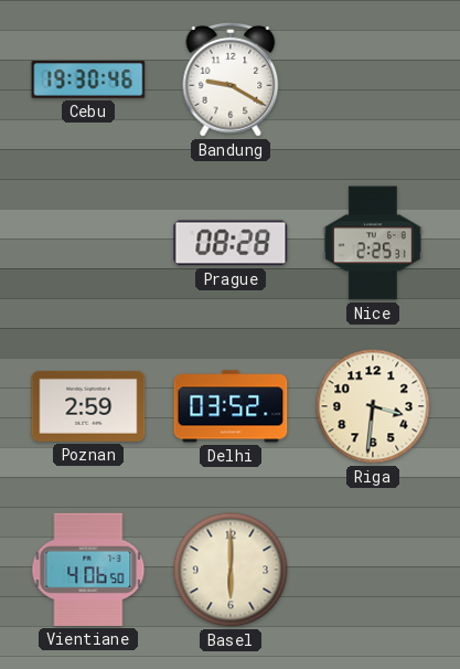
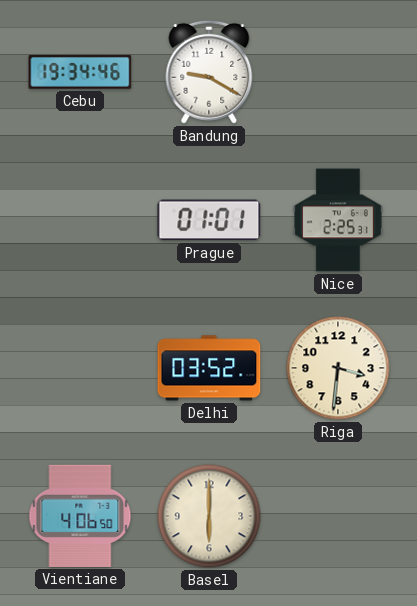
Cebu: 19:30 -> 19:34
Prague: 08:28 -> 01:01
Poznan: 2:59 -> none
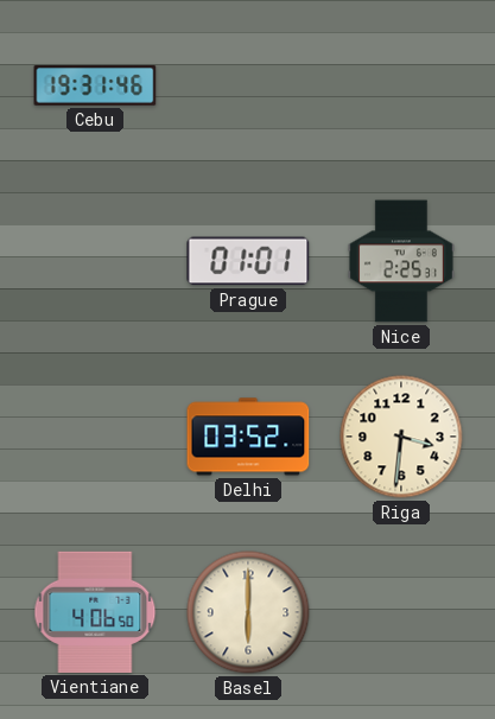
Cebu: 19:34 -> 19:31
Bandung: 9:20 -> none
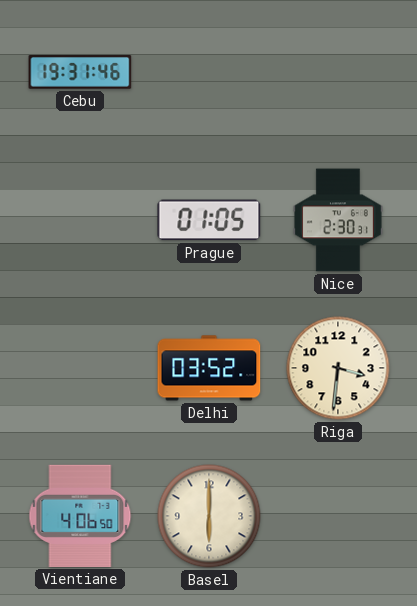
Prague: 01:01 -> 01:05
Nice: 2:25 -> 2:30
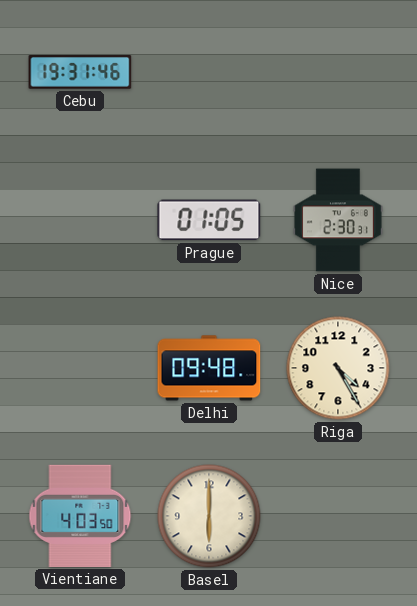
Delhi: 03:52 -> 09:48
Riga: 3:31 -> 4:25
Vientiane: 4:06 -> 4:03
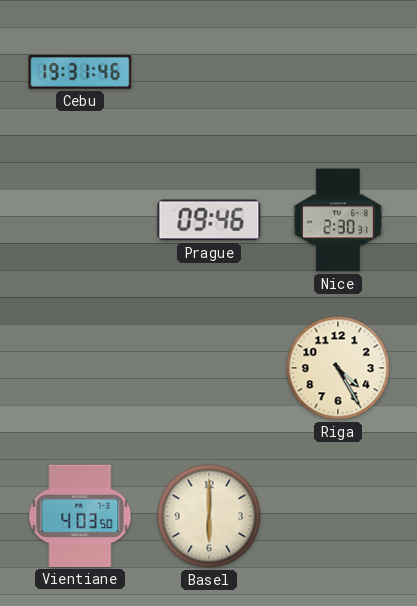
Prague: 01:05 -> 09:46
Delhi: 09:48 -> none
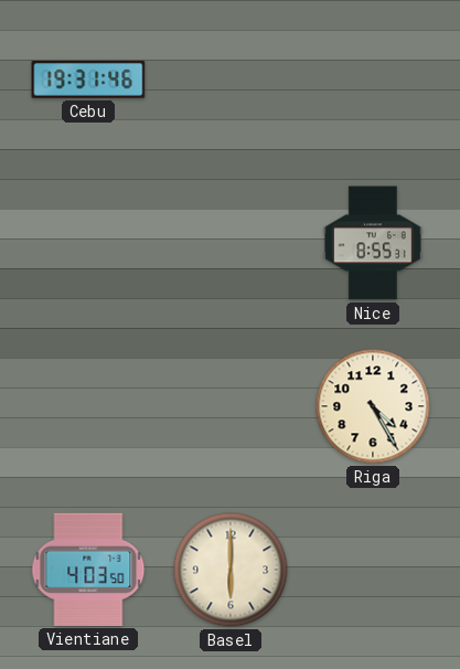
Prague: 09:46 -> none
Nice: 2:30 -> 8:55
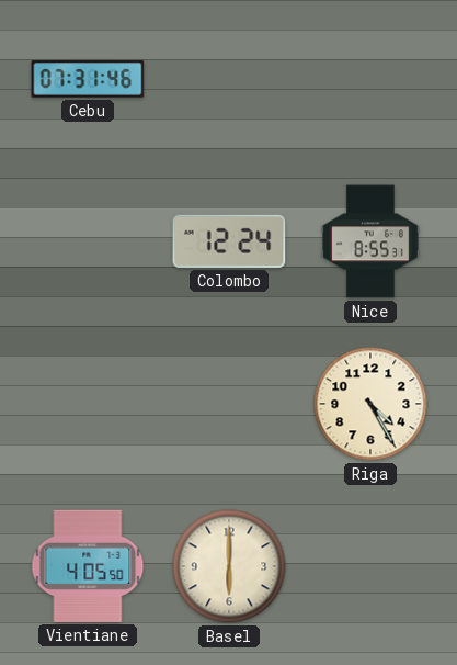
Cebu: 19:31 -> 07:31
Colombo: none -> 12:24
Vientiane: 4:03 -> 4:05
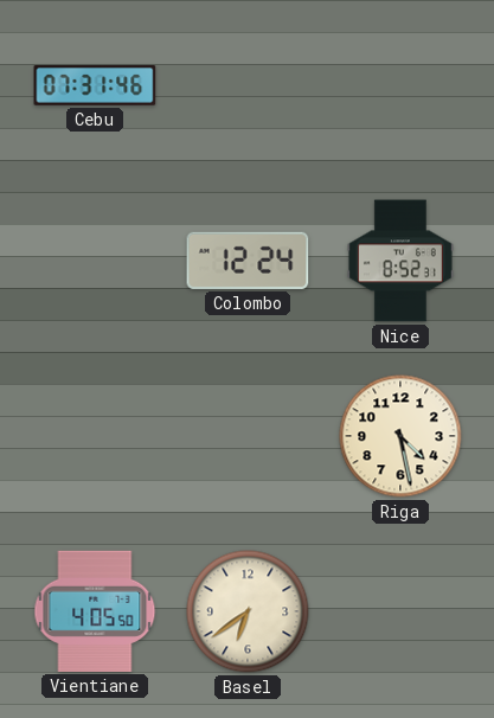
Nice: 8:55 -> 8:52
Riga: 4:25 -> 4:28
Basel: 6:00 -> 6:39
